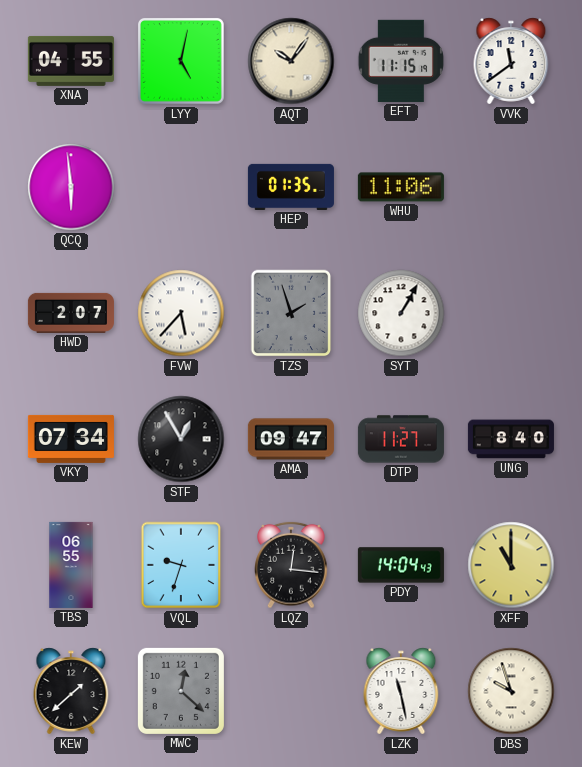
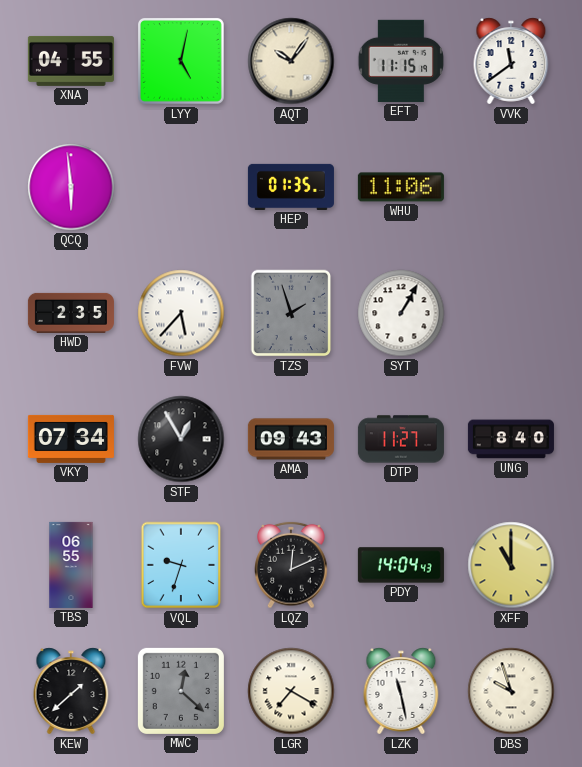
HWD: 2:07 -> 2:35
AMA: 09:47 -> 09:43
LQZ: 12:16 -> 12:11
LGR: none -> 7:20
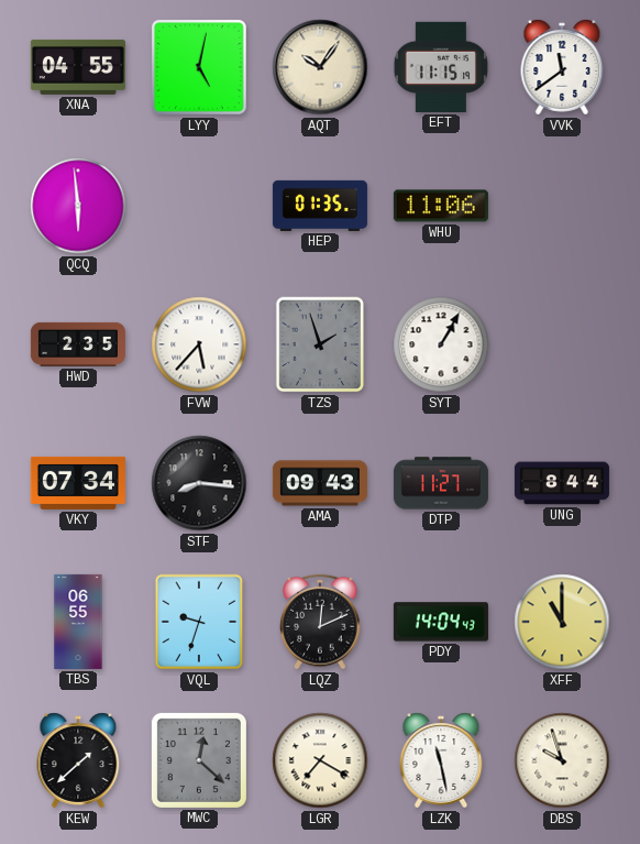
STF: 12:55 -> 8:16
UNG: 8:40 -> 8:44
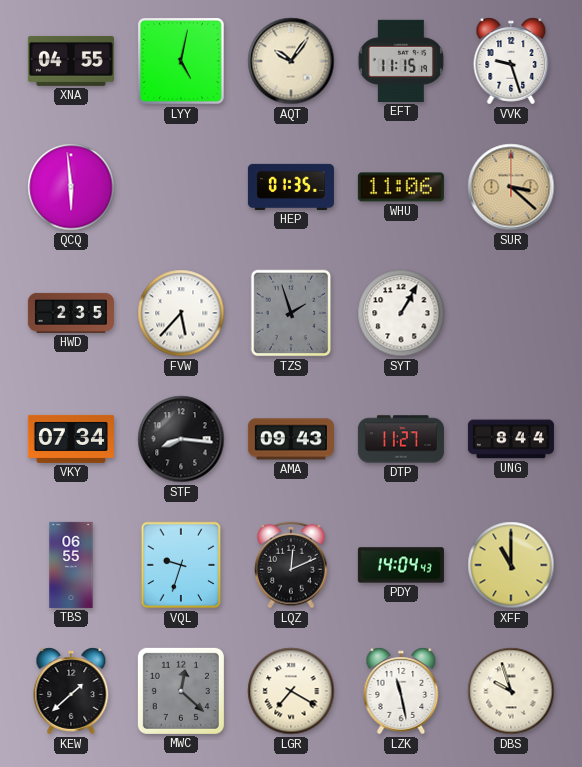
VVK: 11:39 -> 9:27
SUR: none -> 3:22
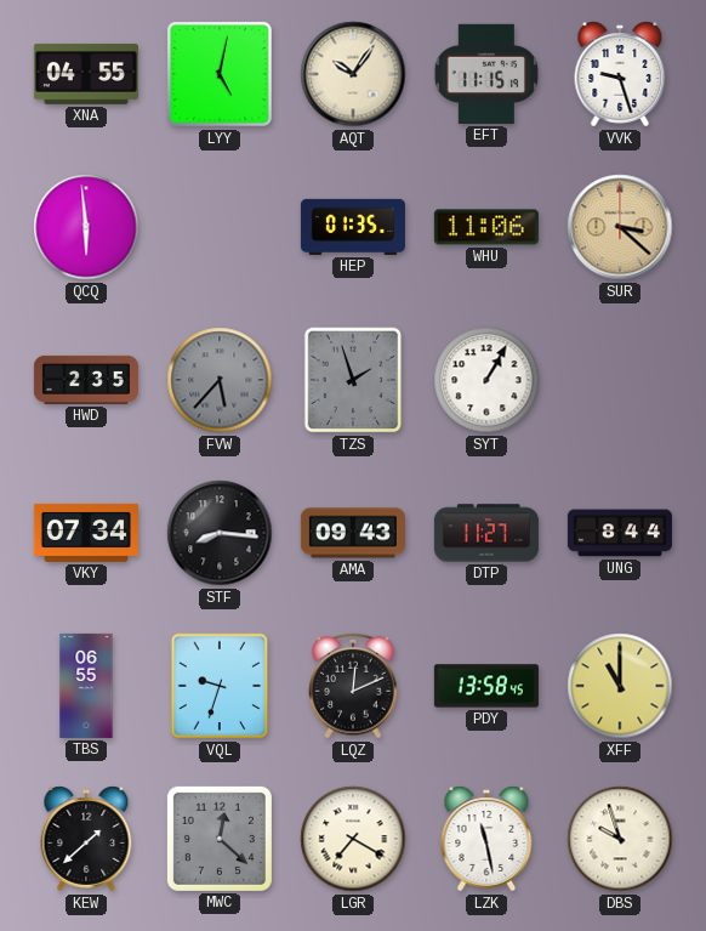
FVW dial: white -> grey
PDY: 14:04 -> 13:58
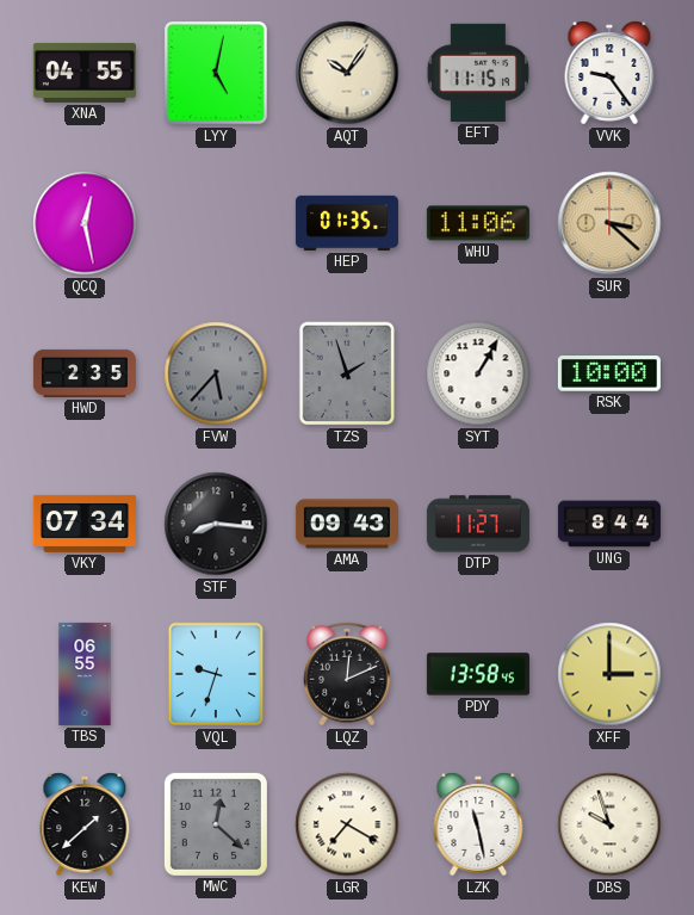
VVK: 9:27 -> 9:24
QCQ: 5:59 -> 12:28
RSK: none -> 10:00
XFF: 11:00 -> 3:00
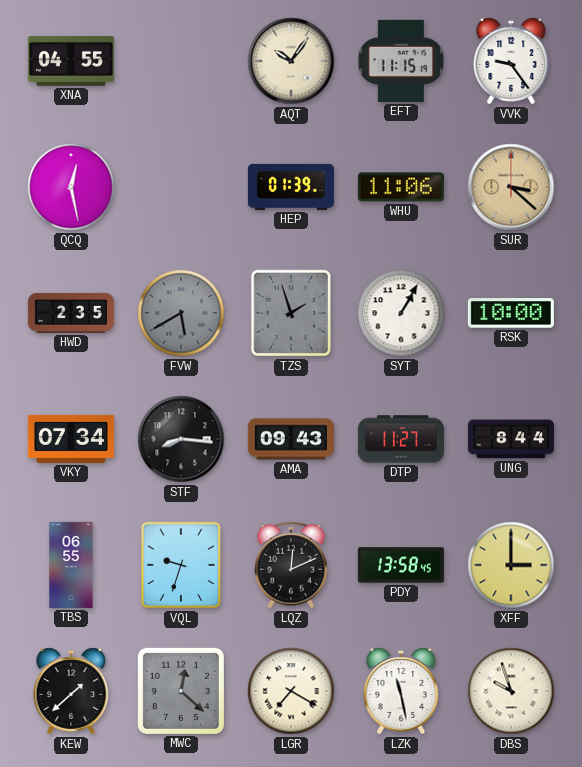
LYY: 5:02 -> none
HEP: 01:35 -> 01:39
FVW: 5:37 -> 5:40
